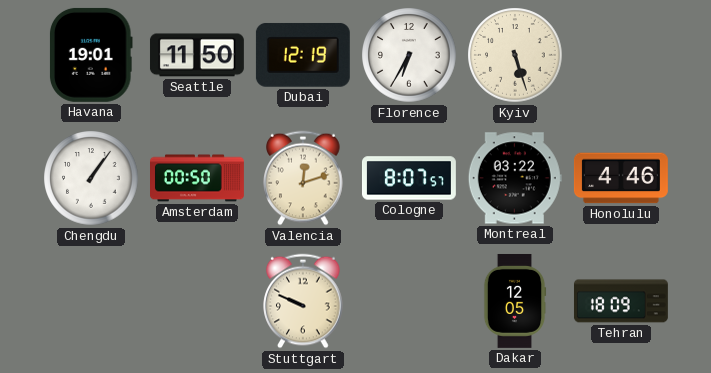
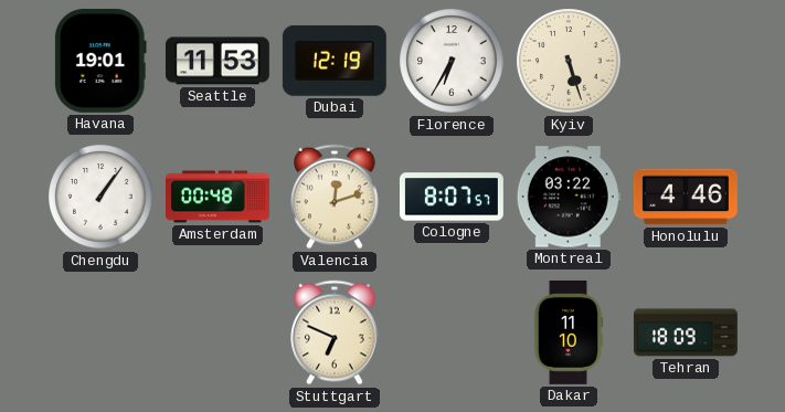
Seattle: 11:50 -> 11:53
Amsterdam: 00:50 -> 00:48
Stuttgart: 9:49 -> 6:49
Dakar: 12:05 -> 11:10
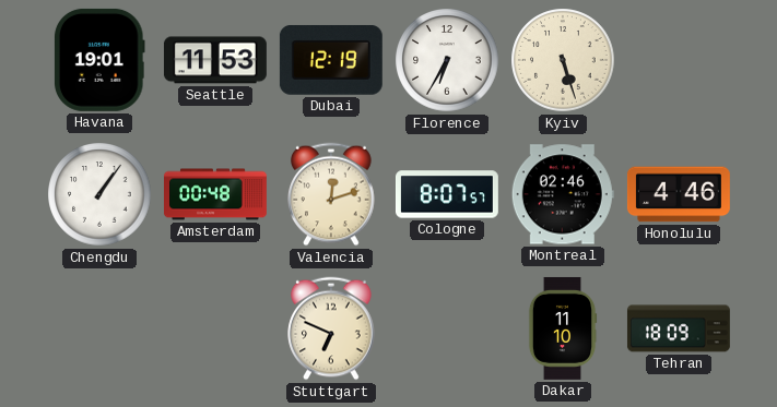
Montreal: 03:22 -> 02:46
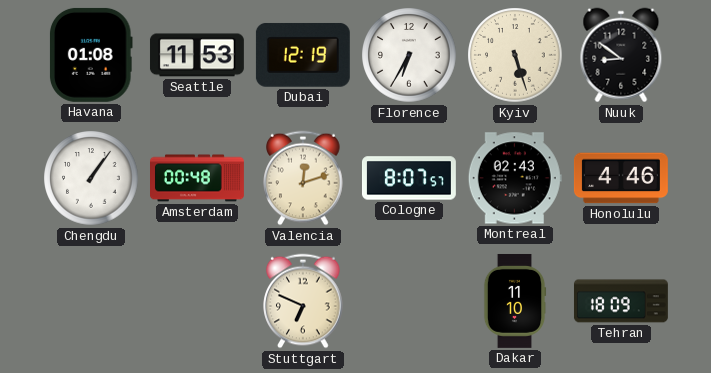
Havana: 19:01 -> 01:08
Nuuk: none -> 8:51
Montreal: 02:46 -> 02:43
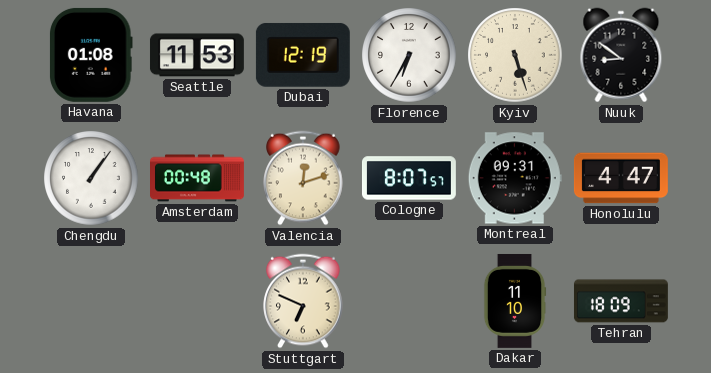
Montreal: 02:43 -> 09:31
Honolulu: 4:46 -> 4:47
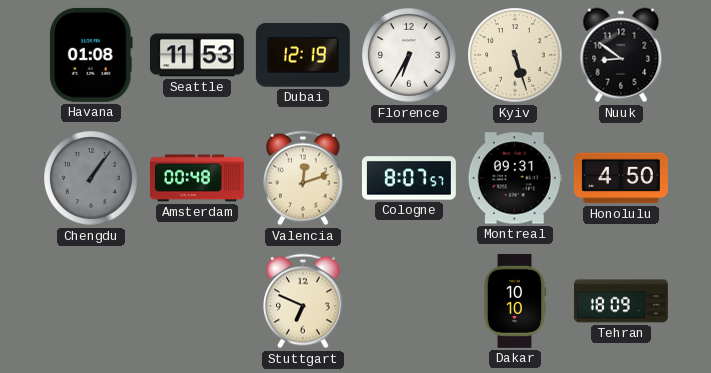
Chengdu dial: white -> grey
Honolulu: 4:47 -> 4:50
Dakar: 11:10 -> 10:10
